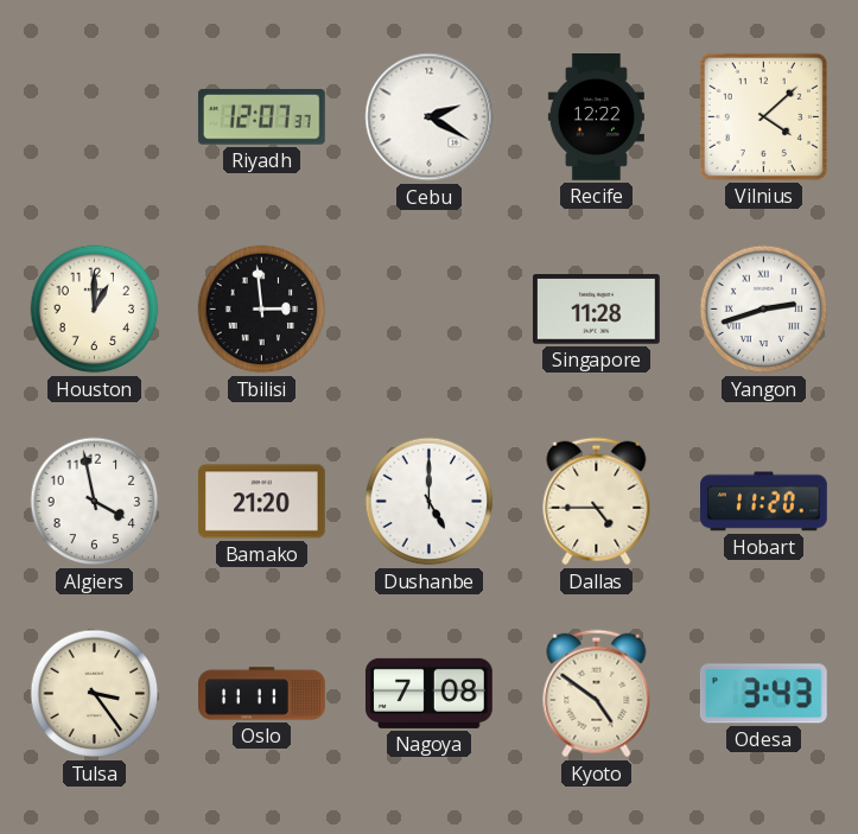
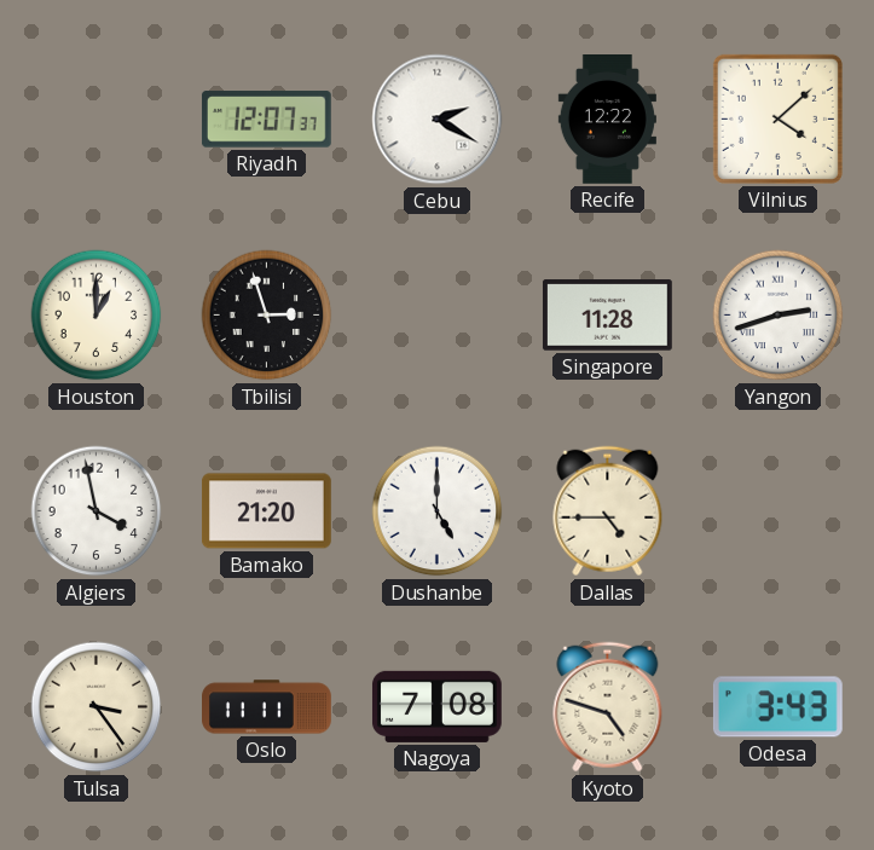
Tbilisi: 2:59 -> 2:57
Hobart: 11:20 -> none
Kyoto: 4:51 -> 4:48
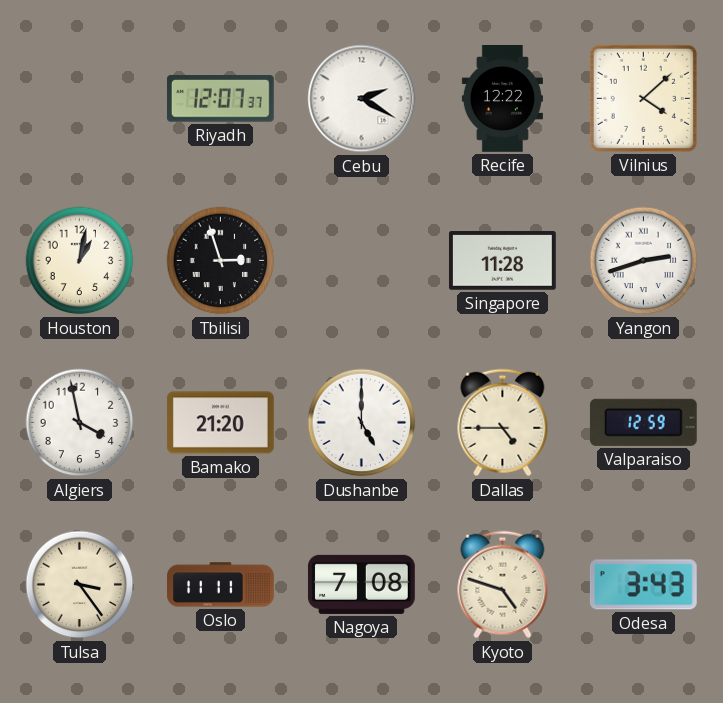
Houston: 1:00 -> 1:02
Valparaiso: none -> 12:59
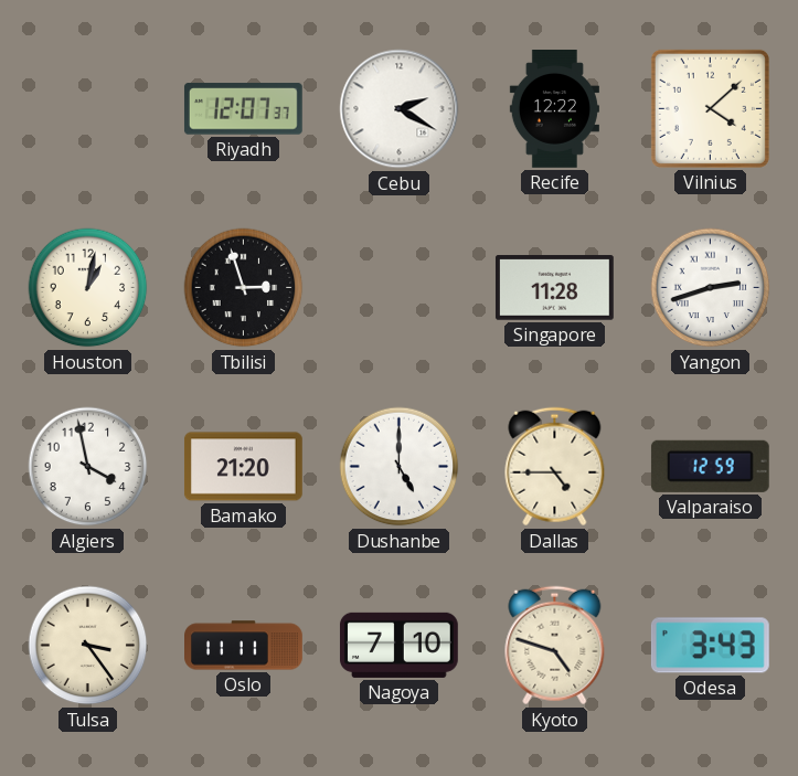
Nagoya: 7:08 -> 7:10
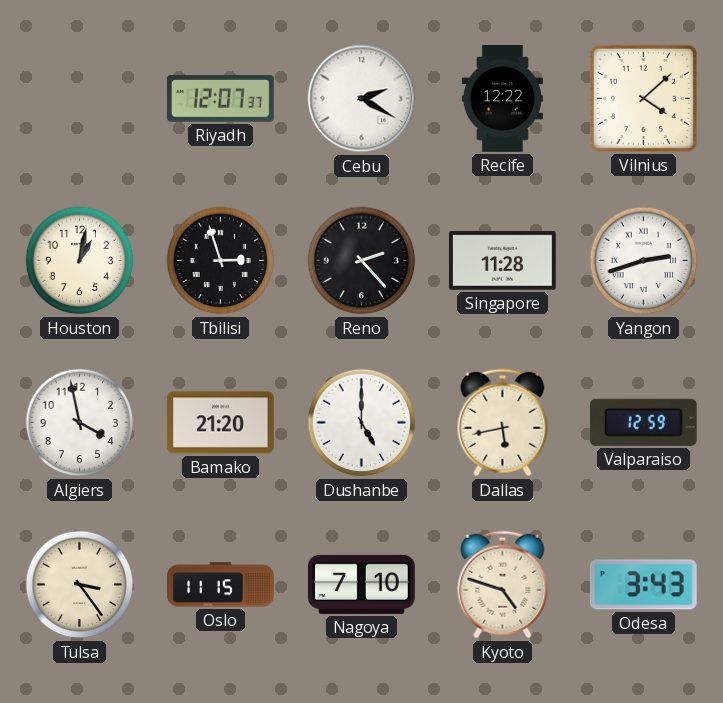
Reno: none -> 2:23
Dallas: 4:45 -> 5:43
Oslo: 11:11 -> 11:15
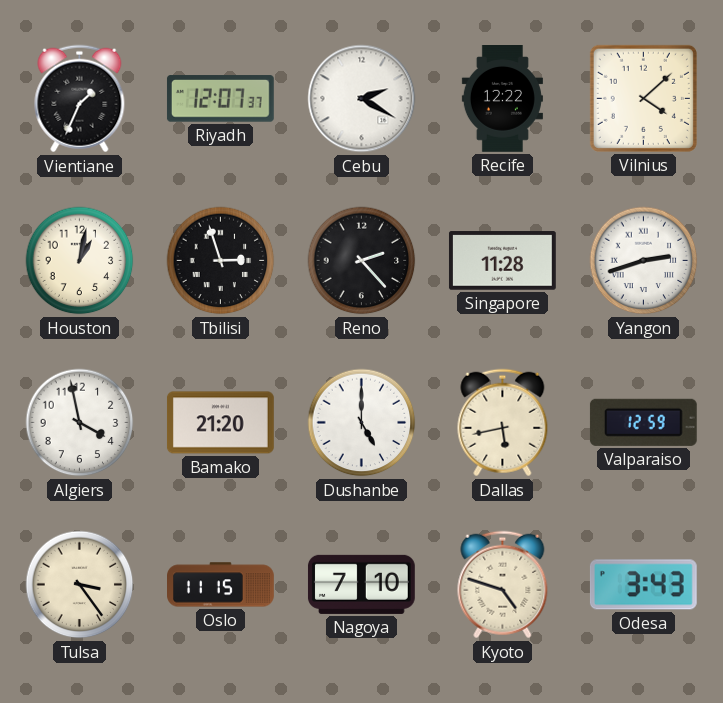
Vientiane: none -> 1:34
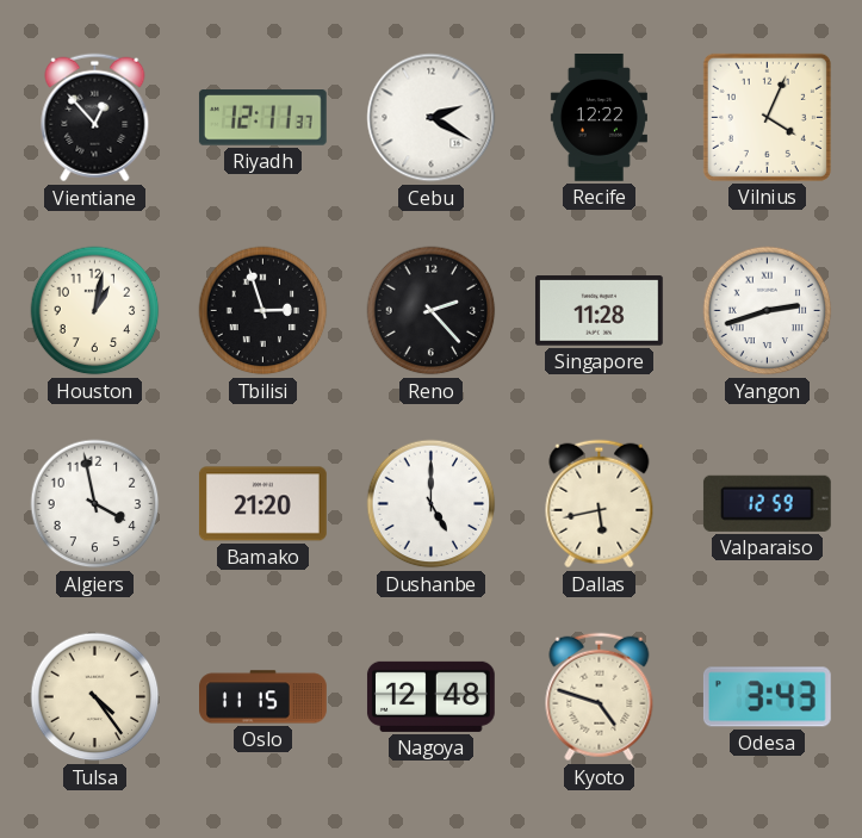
Vientiane: 1:34 -> 12:53
Riyadh: 12:07 -> 12:11
Vilnius: 4:08 -> 4:04
Tulsa: 3:24 -> 4:24
Nagoya: 7:10 -> 12:48
